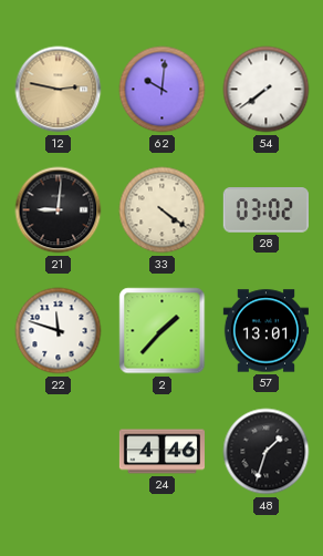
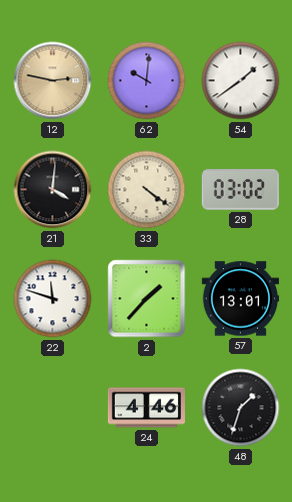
54: 7:39 -> 1:39
21: 9:01 -> 4:01
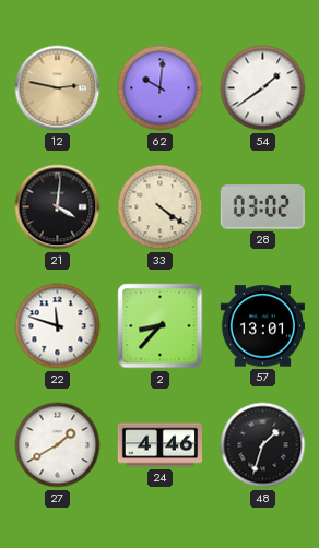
2: 1:37 -> 8:37
27: none -> 1:40
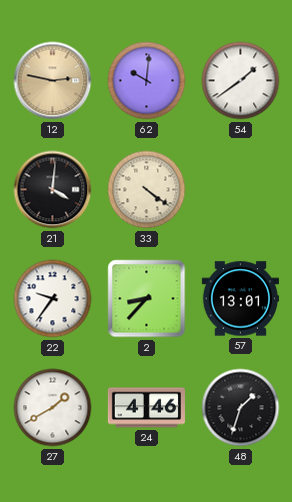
28: 03:02 -> none
22: 11:48 -> 9:36
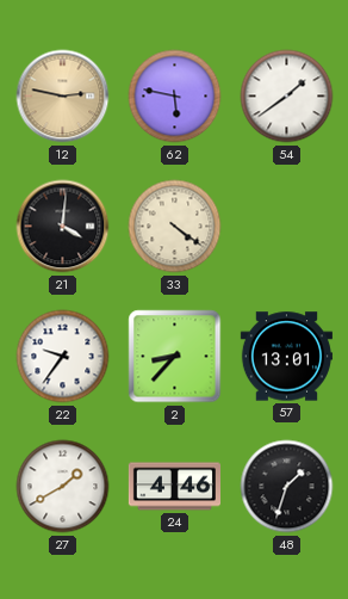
62: 10:01 -> 5:47
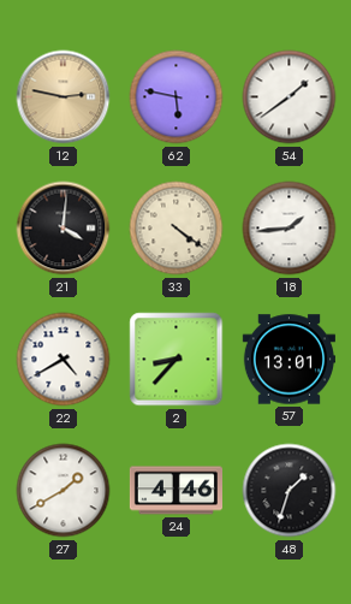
18: none -> 1:44
22: 9:36 -> 4:40
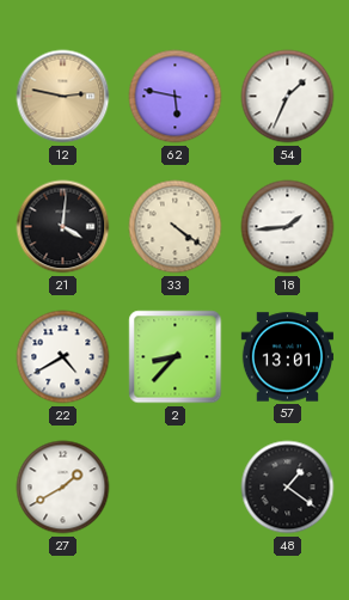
54: 1:39 -> 1:34
24: 4:46 -> none
48: 1:33 -> 1:21
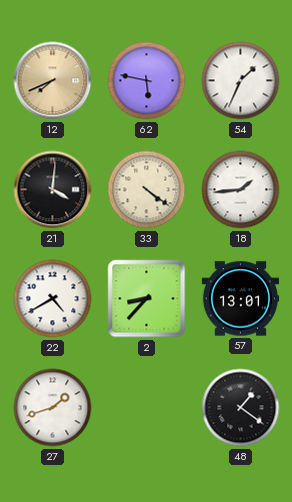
12: 2:47 -> 7:41
27: 1:40 -> 1:42
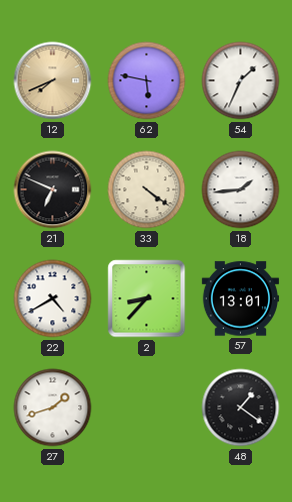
21: 4:01 -> 6:49
